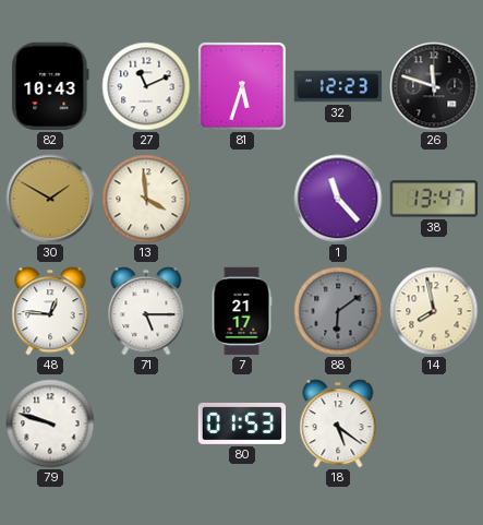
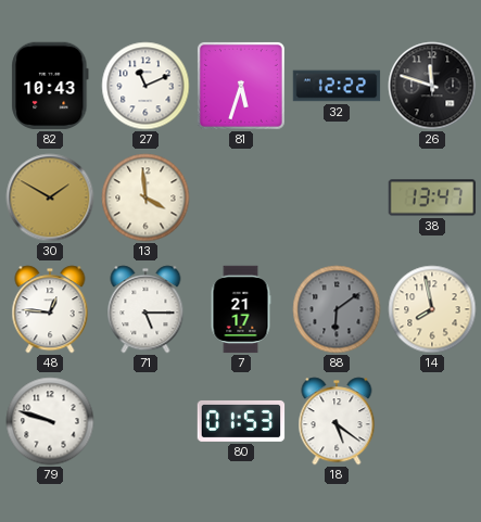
32: 12:23 -> 12:22
1: 11:23 -> none
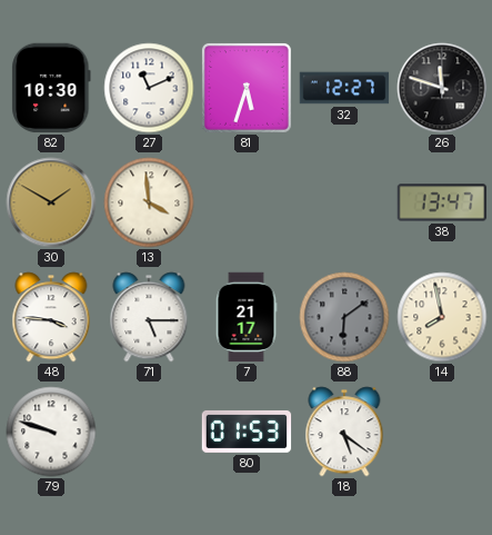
82: 10:43 -> 10:30
32: 12:22 -> 12:27
48: 12:46 -> 3:46
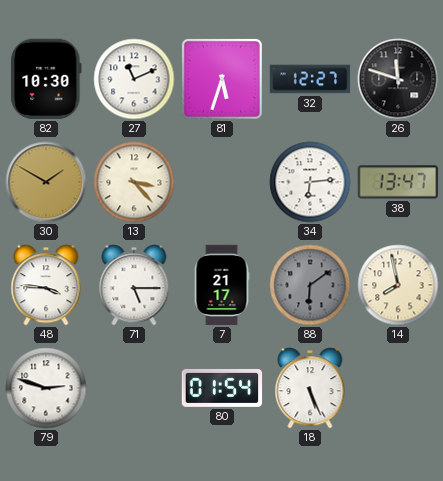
13: 3:59 -> 3:23
34: none -> 6:14
79: 9:48 -> 2:48
80: 01:53 -> 01:54
18: 5:21 -> 5:26
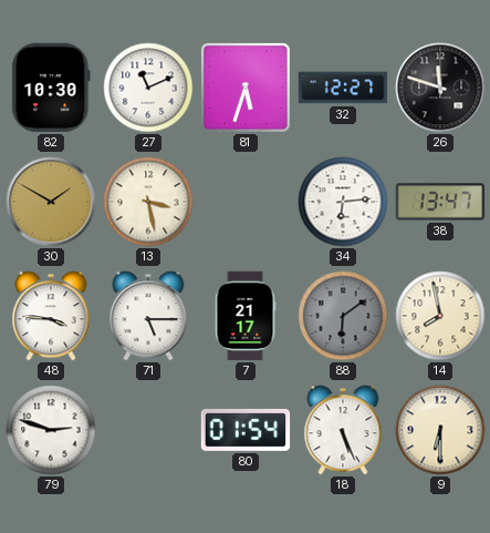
13: 3:23 -> 3:28
9: none -> 6:30
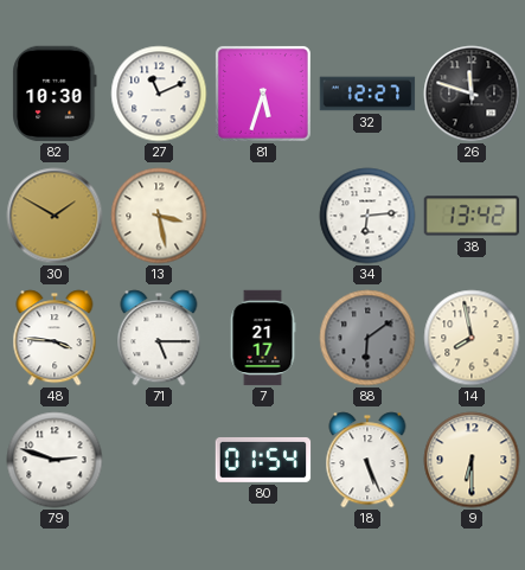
38: 13:47 -> 13:42
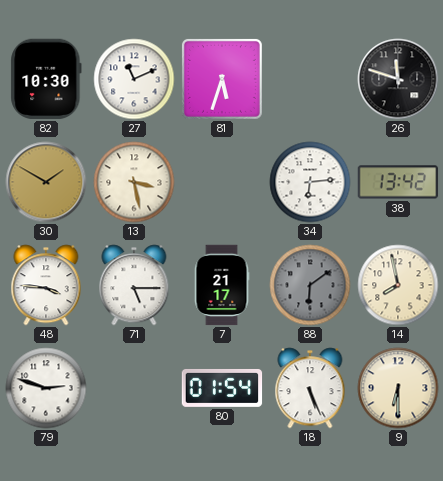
32: 12:27 -> none
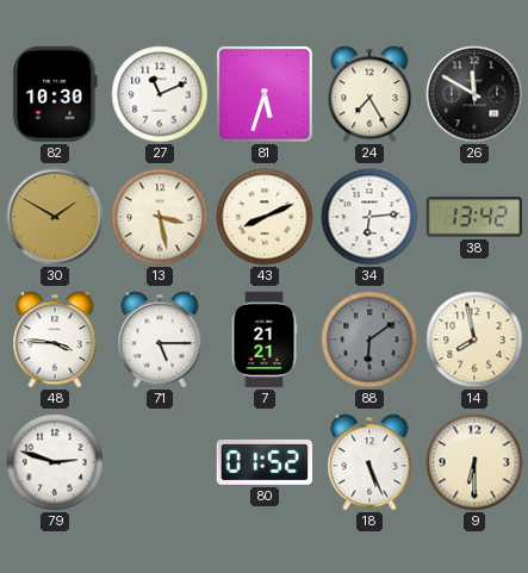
24: none -> 7:25
26: 11:48 -> 11:50
43: none -> 8:11
7: 21:17 -> 21:21
80: 01:54 -> 01:52
